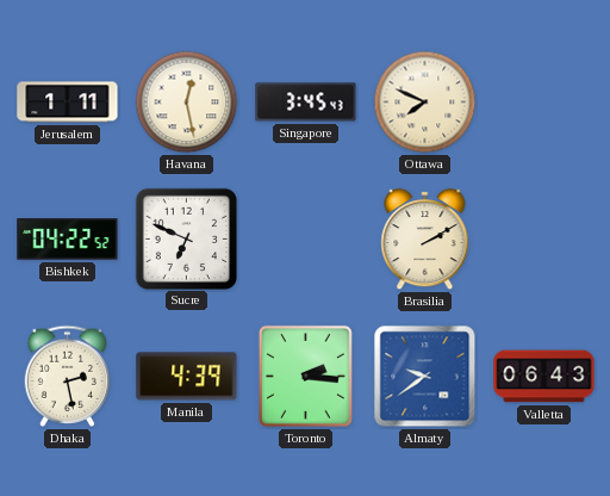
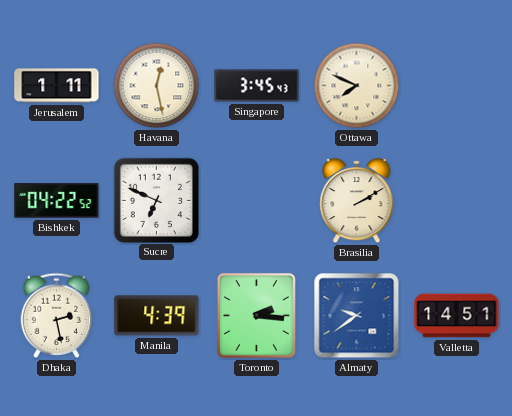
Valletta: 06:43 -> 14:51
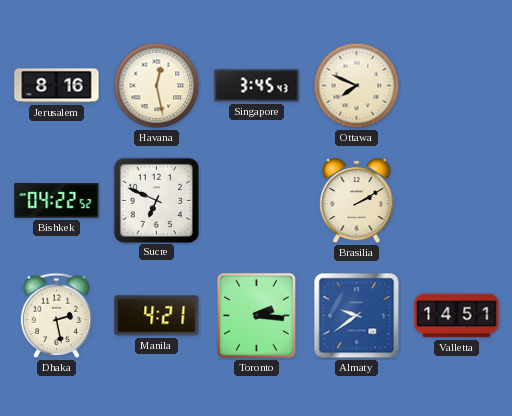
Jerusalem: 1:11 -> 8:16
Manila: 4:39 -> 4:21
